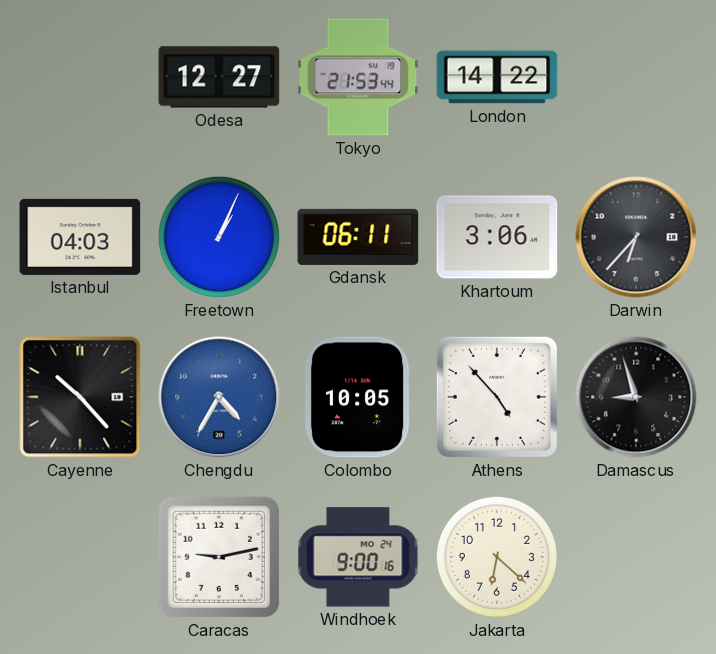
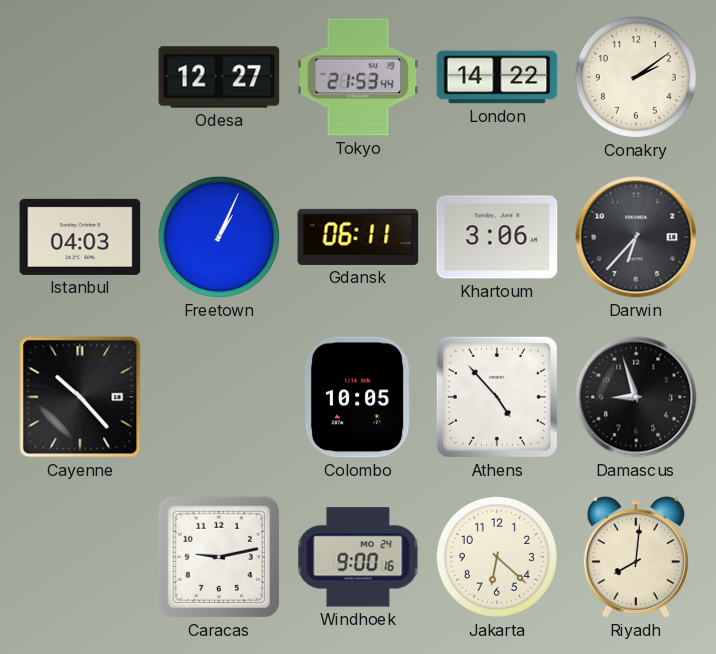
Conakry: none -> 2:09
Chengdu: 4:35 -> none
Riyadh: none -> 8:01
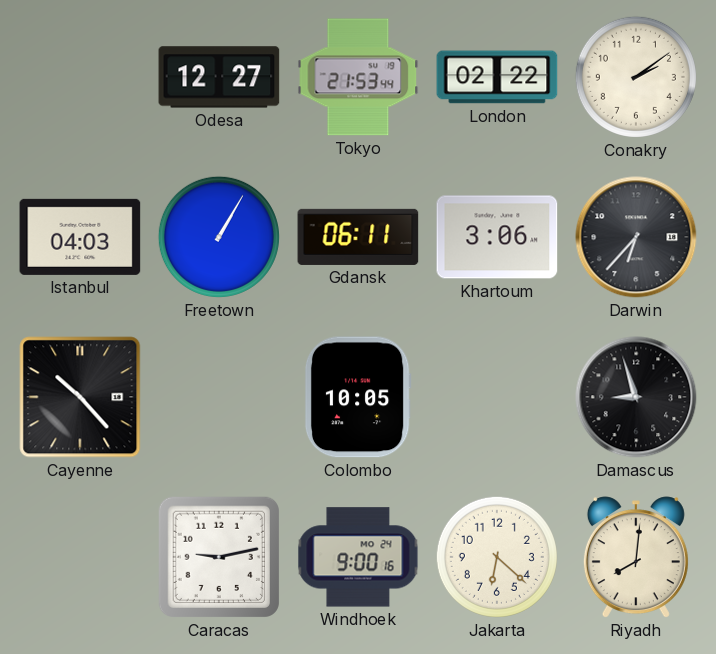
London: 14:22 -> 02:22
Freetown: 1:04 -> 1:05
Athens: 4:53 -> none
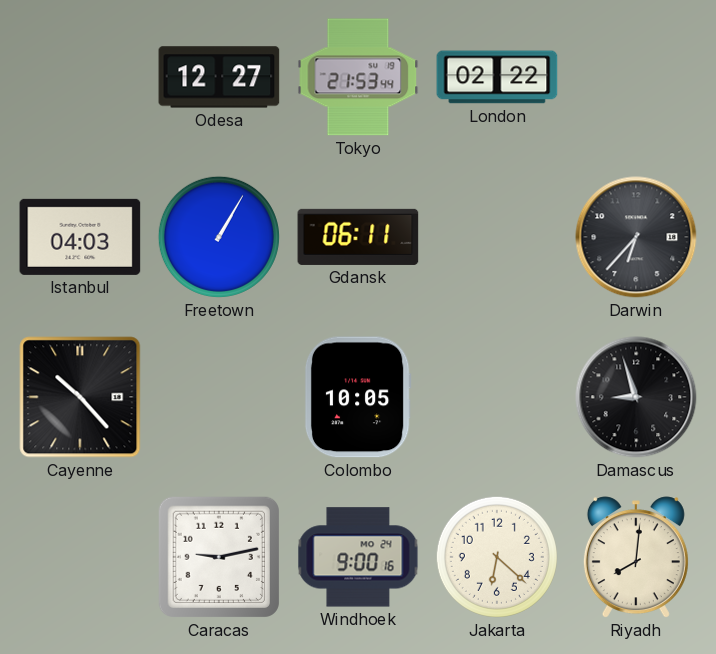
Conakry: 2:09 -> none
Khartoum: 3:06 -> none
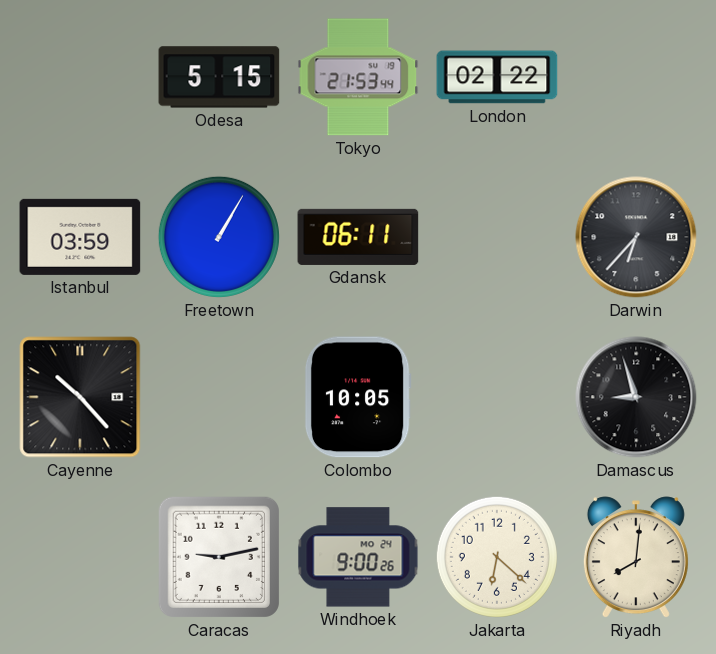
Odesa: 12:27 -> 5:15
Istanbul: 04:03 -> 03:59
Windhoek: 9:00:16 -> 9:00:26
